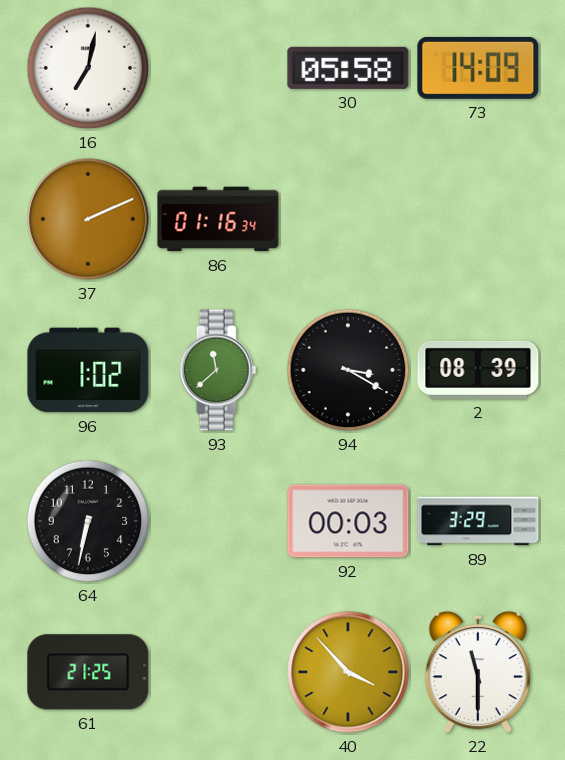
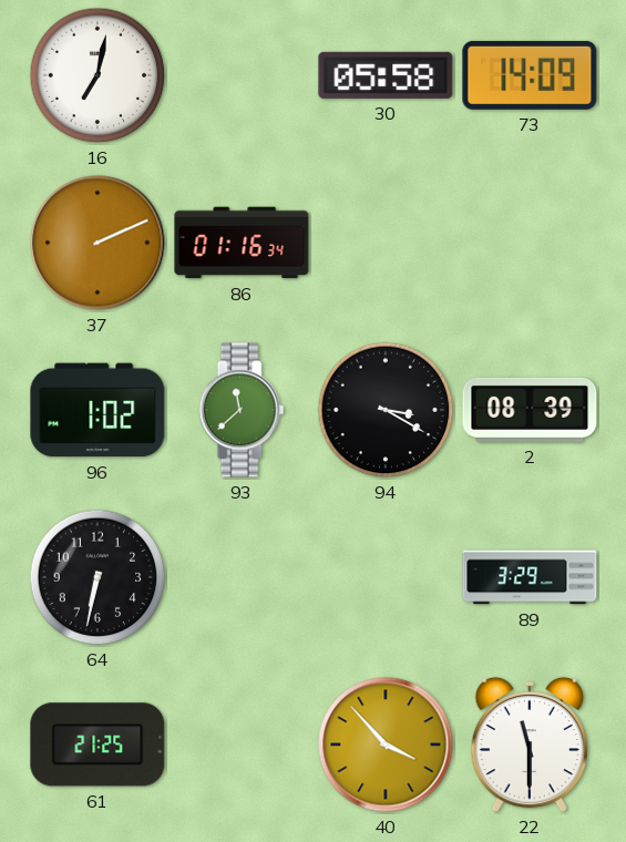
92: 00:03 -> none
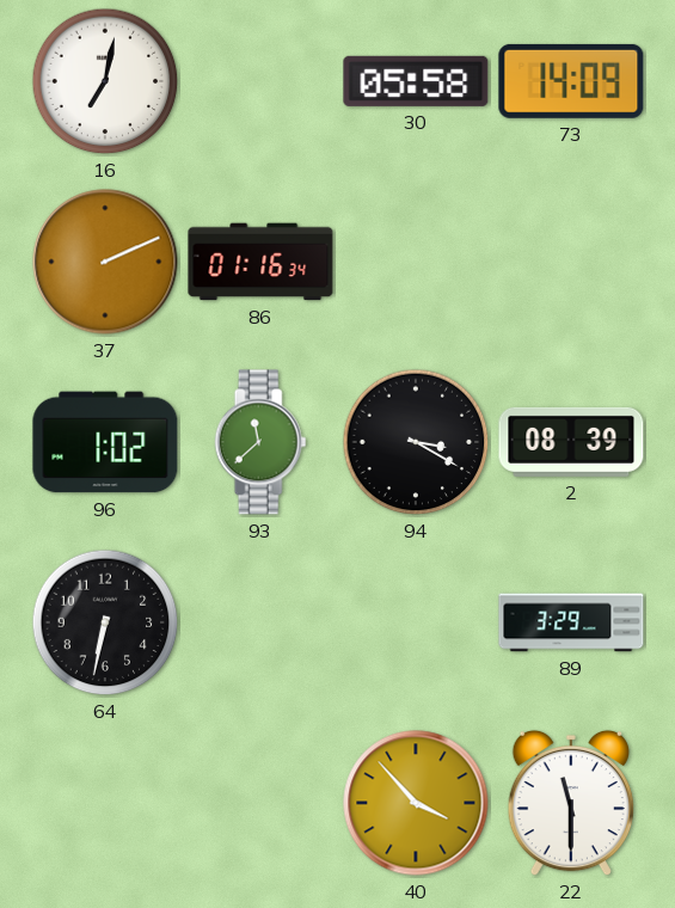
61: 21:25 -> none
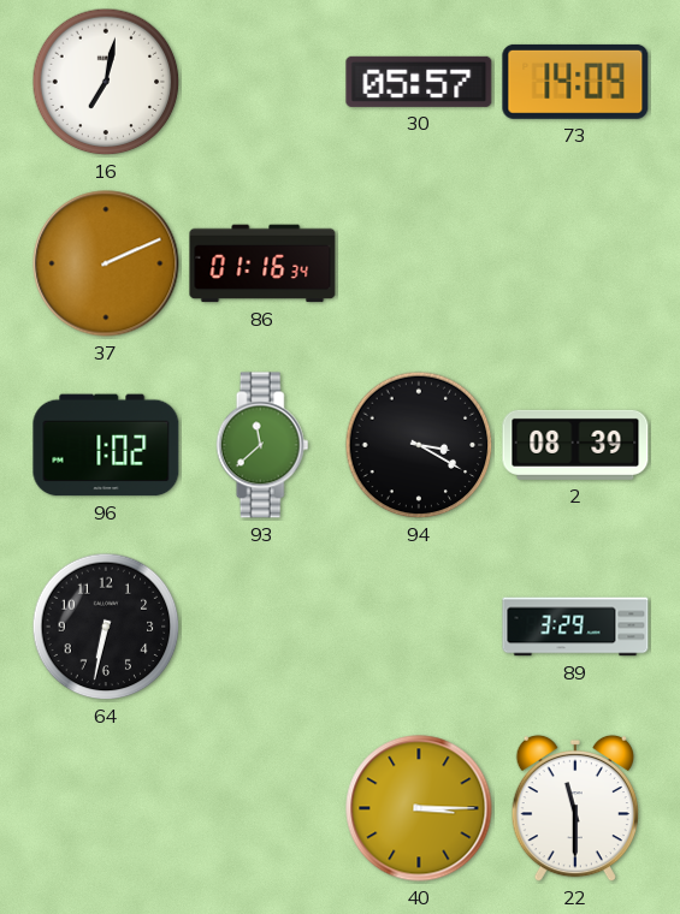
30: 05:58 -> 05:57
40: 3:53 -> 3:15
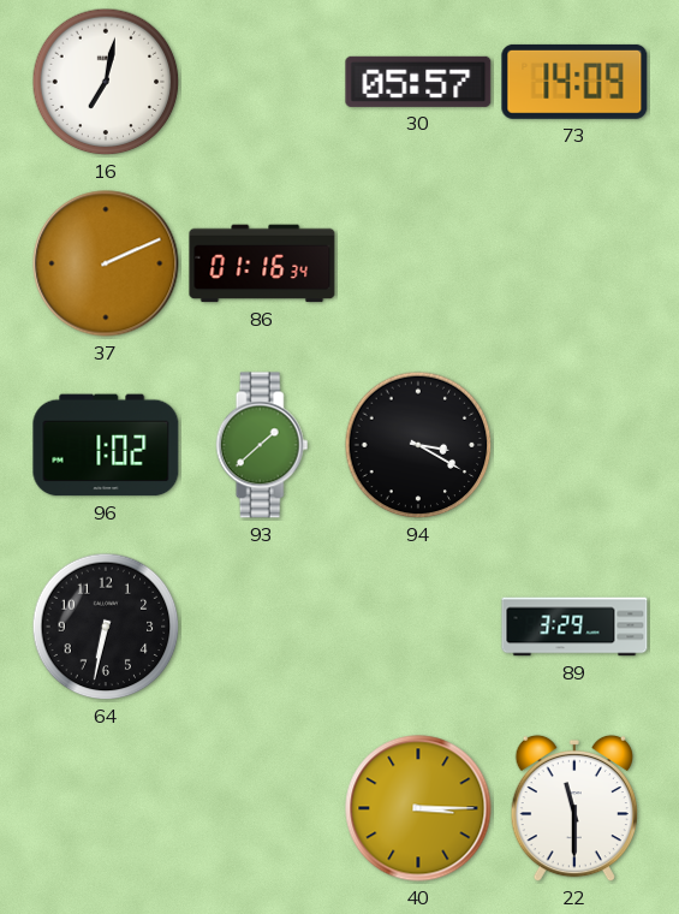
93: 11:38 -> 1:38
2: 08:39 -> none
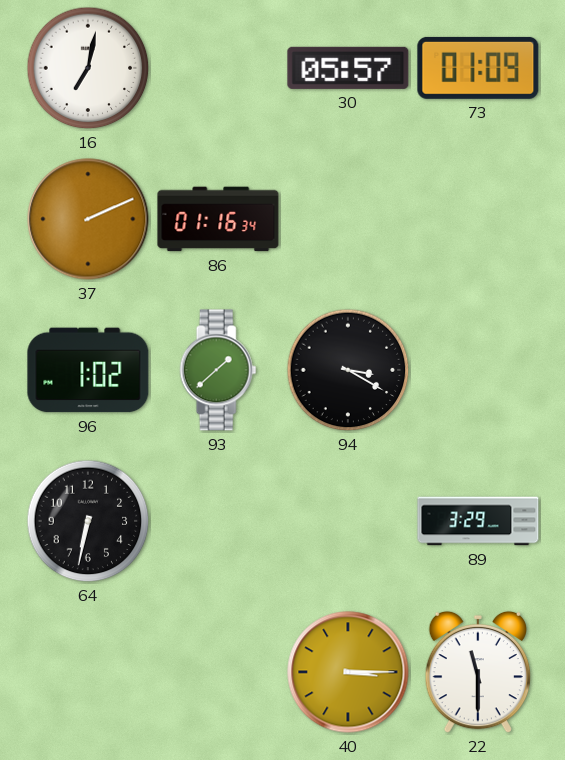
73: 14:09 -> 01:09
